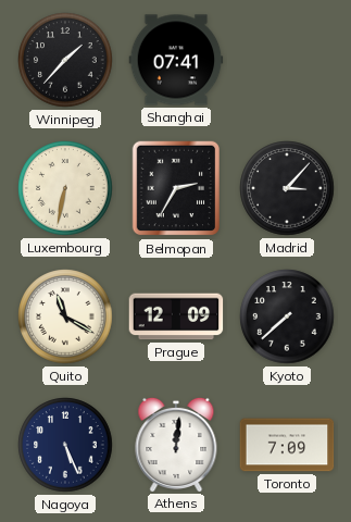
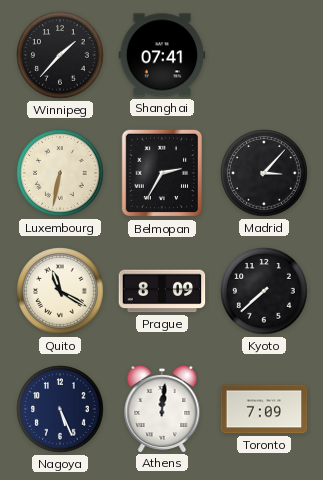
Prague: 12:09 -> 8:09
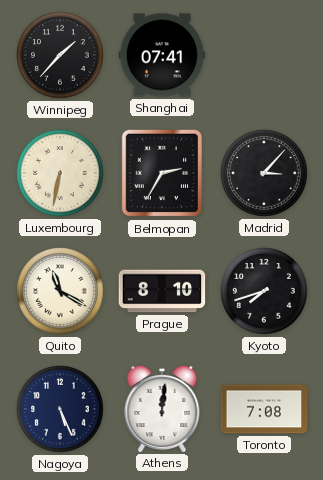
Prague: 8:09 -> 8:10
Kyoto: 7:38 -> 7:42
Toronto: 7:09 -> 7:08
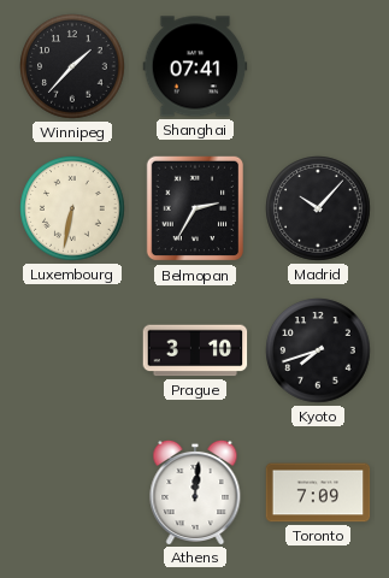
Madrid: 3:07 -> 10:07
Quito: 11:20 -> none
Prague: 8:10 -> 3:10
Nagoya: 5:26 -> none
Toronto: 7:08 -> 7:09
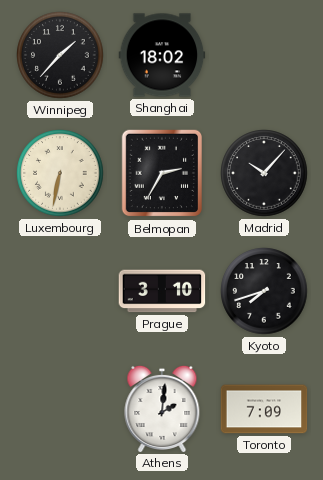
Shanghai: 07:41 -> 18:02
Athens: 12:01 -> 2:01
